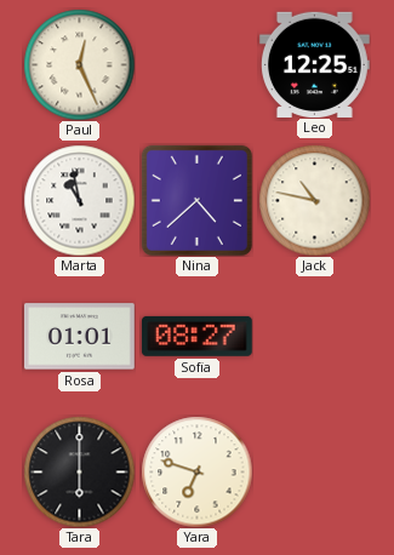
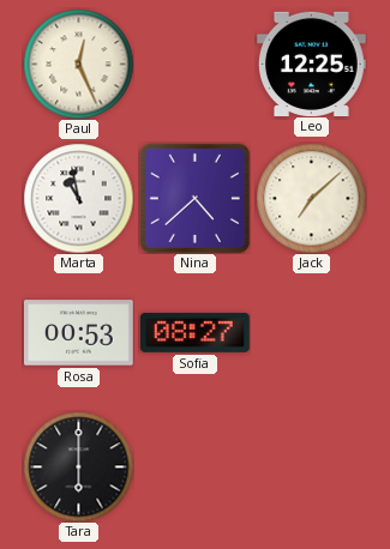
Jack: 10:47 -> 7:08
Rosa: 01:01 -> 00:53
Yara: 6:48 -> none
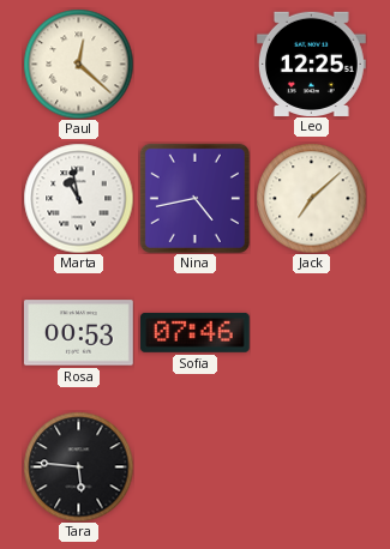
Paul: 12:26 -> 12:22
Nina: 4:38 -> 4:43
Sofia: 08:27 -> 07:46
Tara: 6:00 -> 5:46
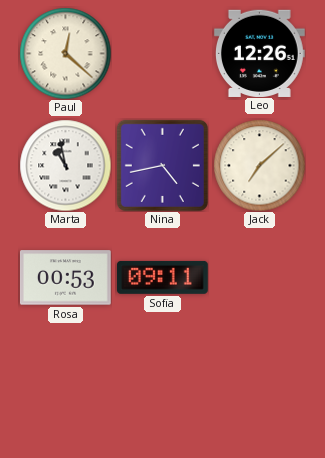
Leo: 12:25 -> 12:26
Sofia: 07:46 -> 09:11
Tara: 5:46 -> none
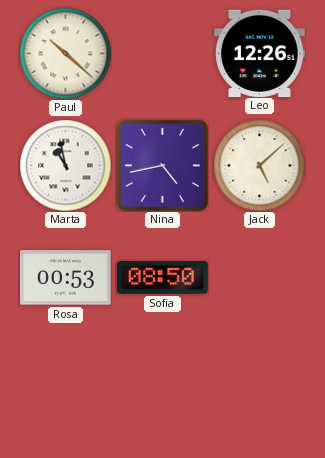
Paul: 12:22 -> 10:22
Jack: 7:08 -> 5:08
Sofia: 09:11 -> 08:50
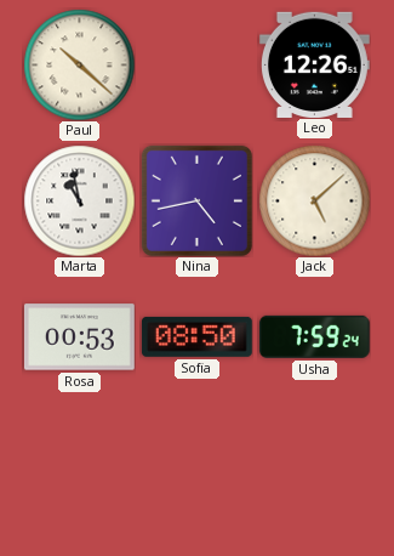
Usha: none -> 7:59
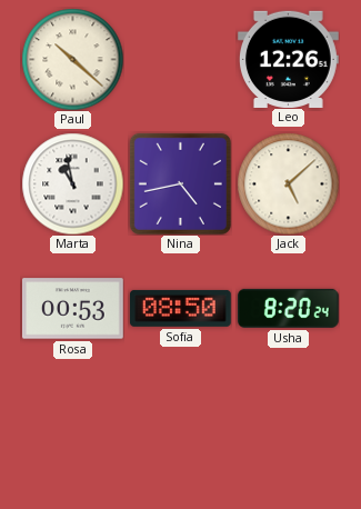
Usha: 7:59 -> 8:20
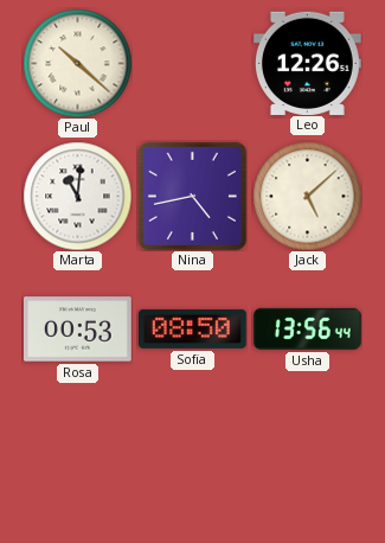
Marta: 10:58 -> 11:01
Usha: 8:20 -> 13:56
